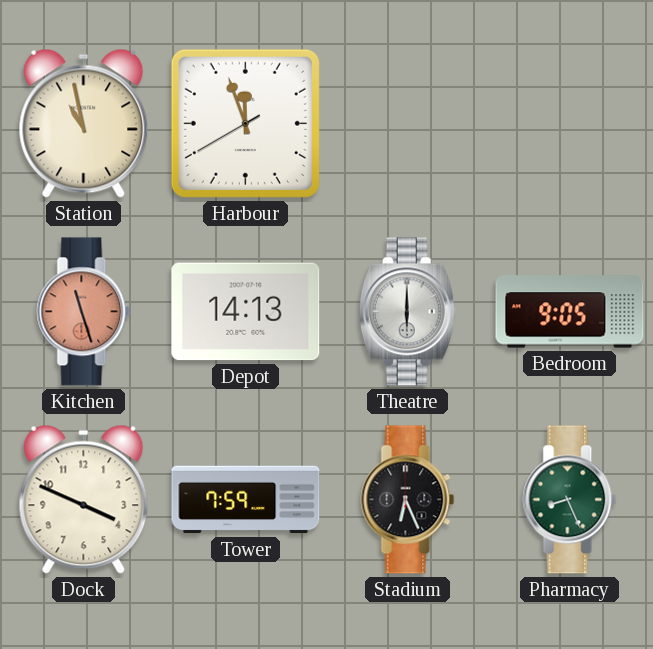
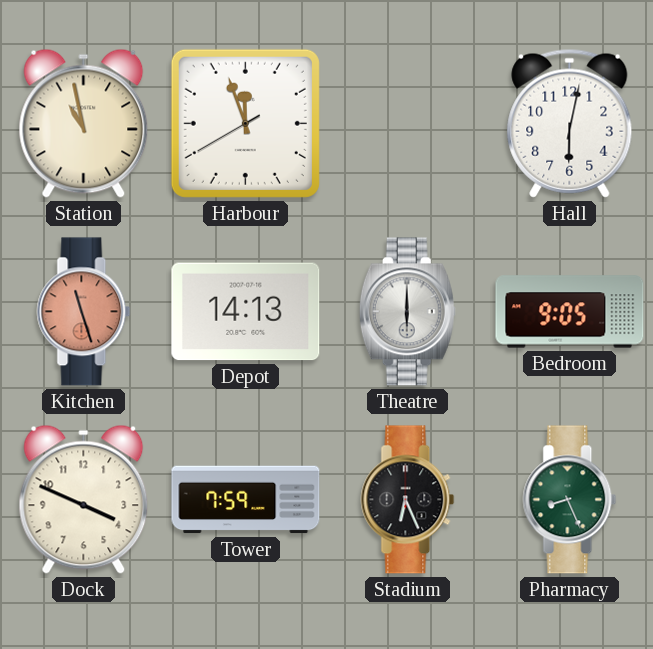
Hall: none -> 6:02
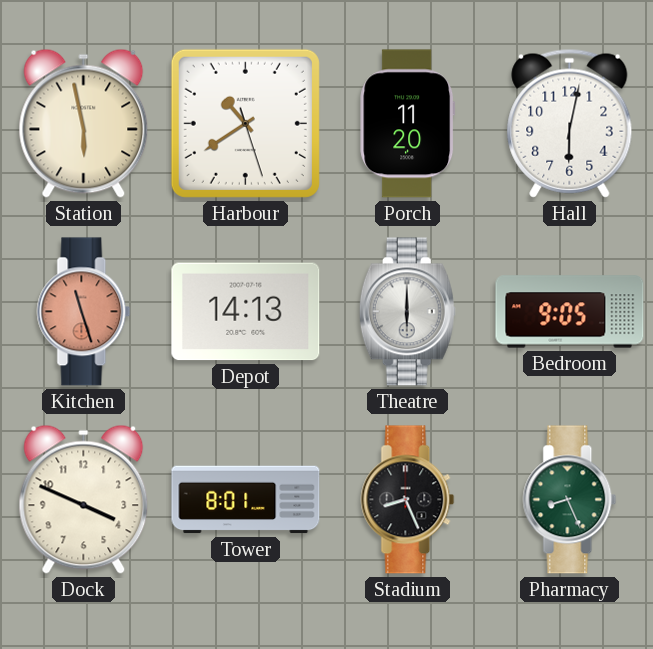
Station: 10:58 -> 5:58
Harbour: 11:56 -> 10:39
Porch: none -> 11:20
Tower: 7:59 -> 8:01
Stadium: 6:26 -> 8:26
